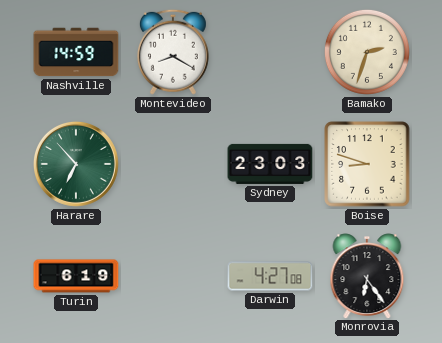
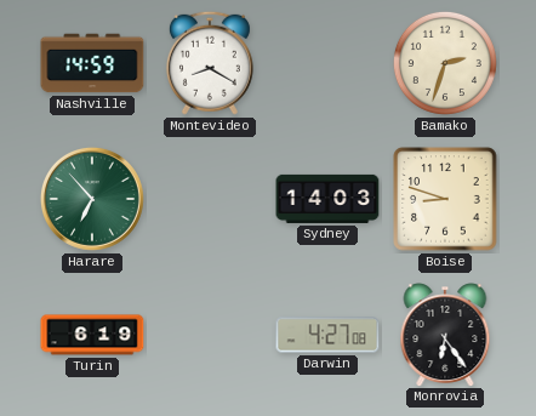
Sydney: 23:03 -> 14:03
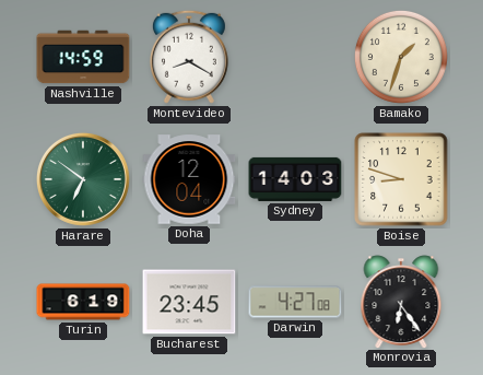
Bamako: 2:33 -> 1:33
Harare: 6:53 -> 6:51
Doha: none -> 12:04
Bucharest: none -> 23:45
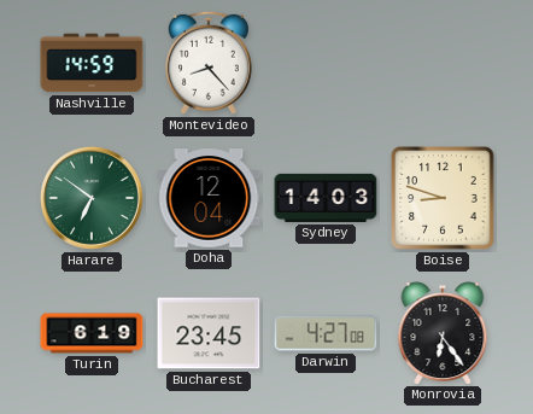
Montevideo: 8:20 -> 8:23
Bamako: 1:33 -> none
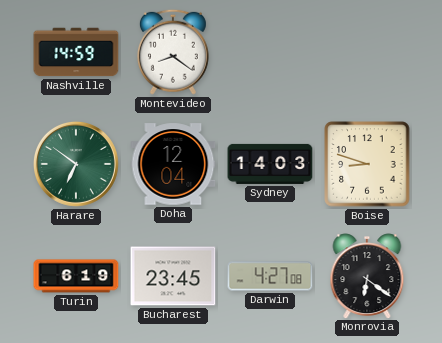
Montevideo: 8:23 -> 8:21
Monrovia: 6:24 -> 6:21
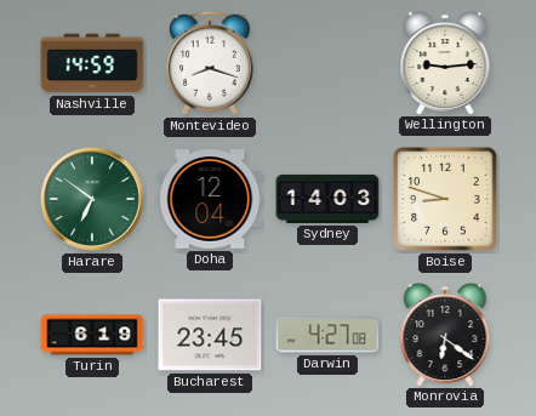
Montevideo: 8:21 -> 8:18
Wellington: none -> 9:14
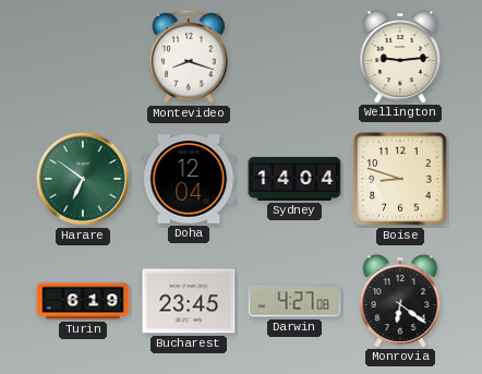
Nashville: 14:59 -> none
Sydney: 14:03 -> 14:04
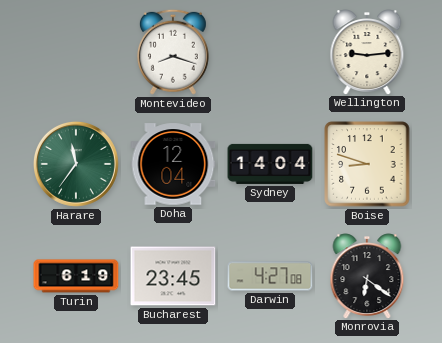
Harare: 6:51 -> 11:36
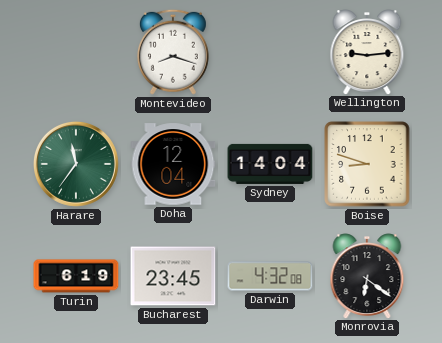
Darwin: 4:27 -> 4:32
